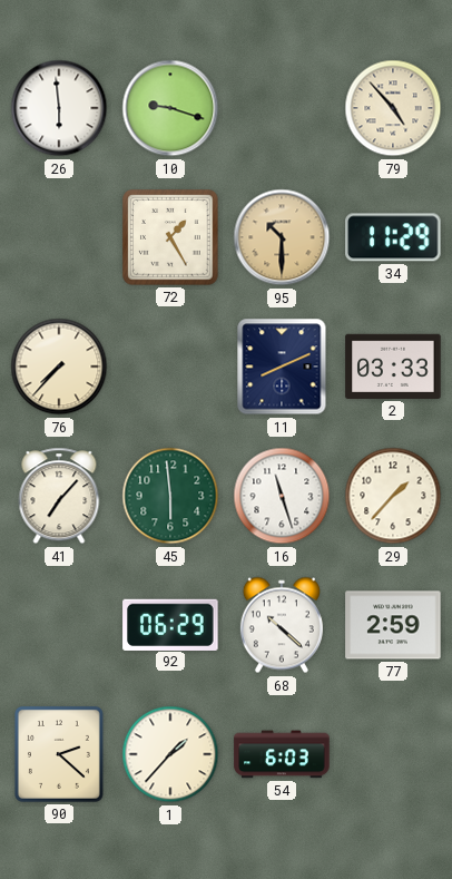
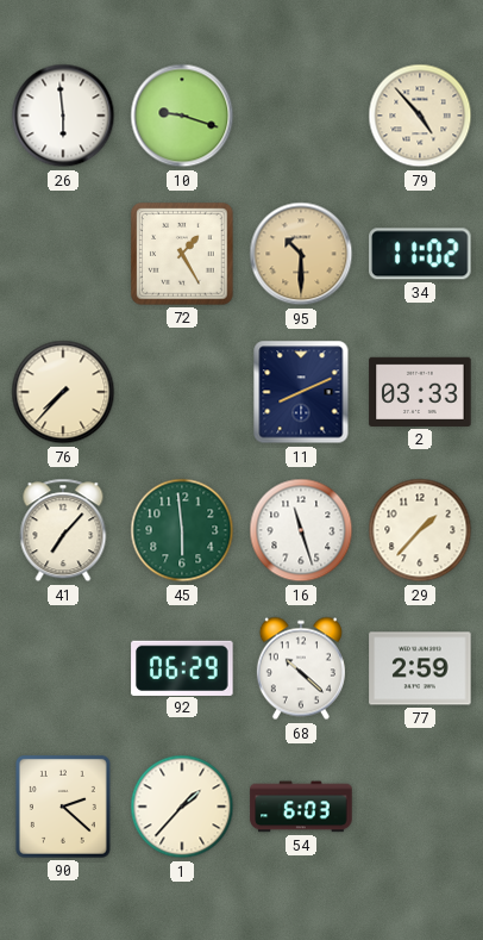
34: 11:29 -> 11:02
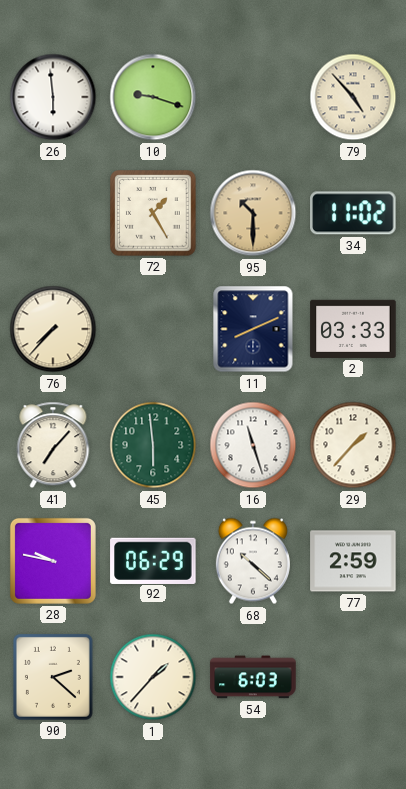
28: none -> 9:47
